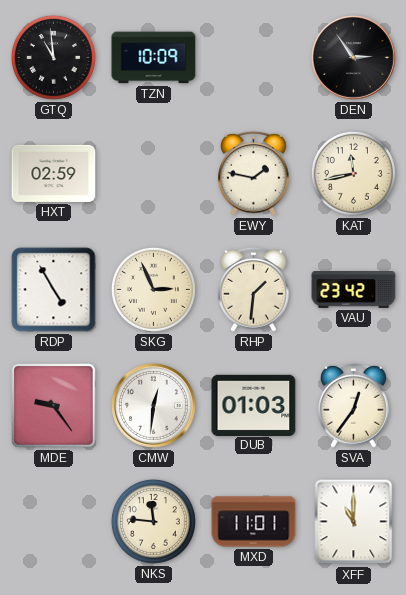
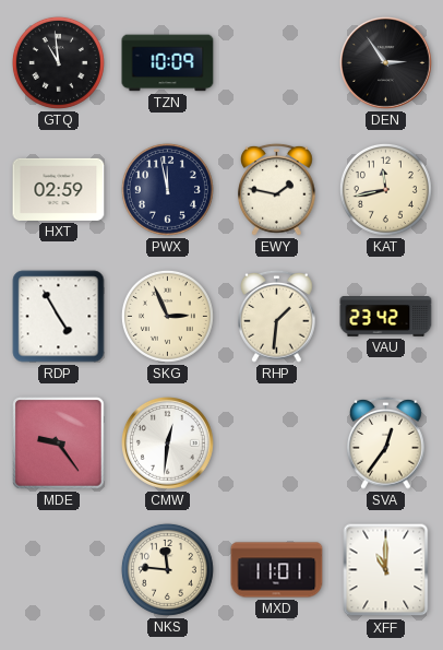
PWX: none -> 11:58
DUB: 01:03 -> none
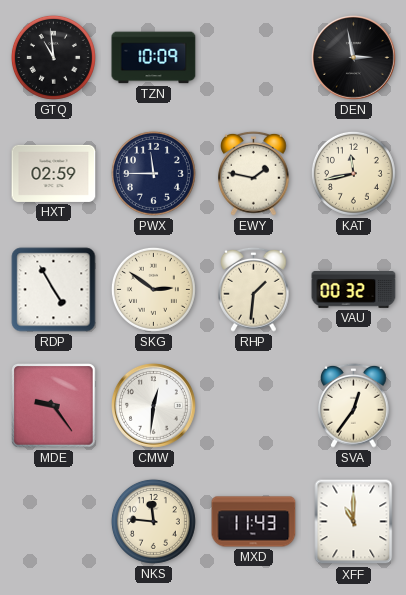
DEN: 2:54 -> 2:58
PWX: 11:58 -> 11:45
SKG: 2:56 -> 2:51
VAU: 23:42 -> 00:32
MXD: 11:01 -> 11:43
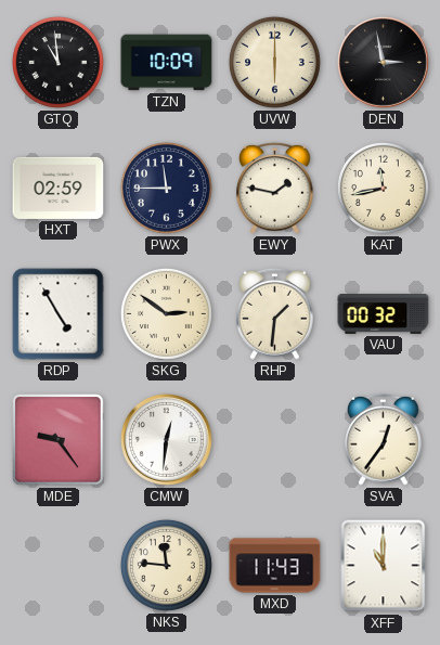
UVW: none -> 6:00
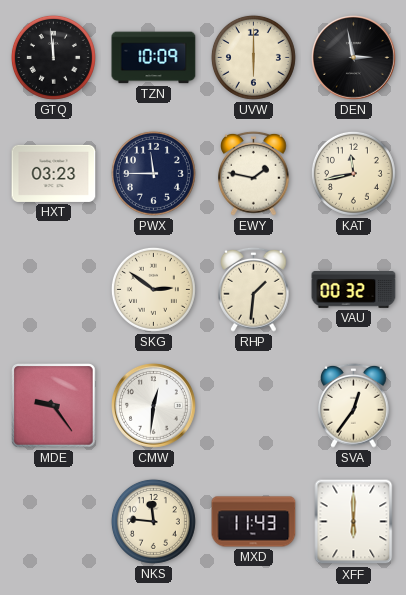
GTQ: 10:59 -> 11:59
HXT: 02:59 -> 03:23
RDP: 4:55 -> none
XFF: 11:00 -> 6:00
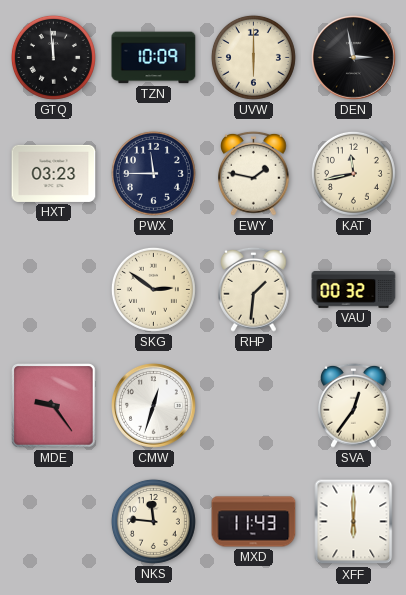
CMW: 12:31 -> 12:33
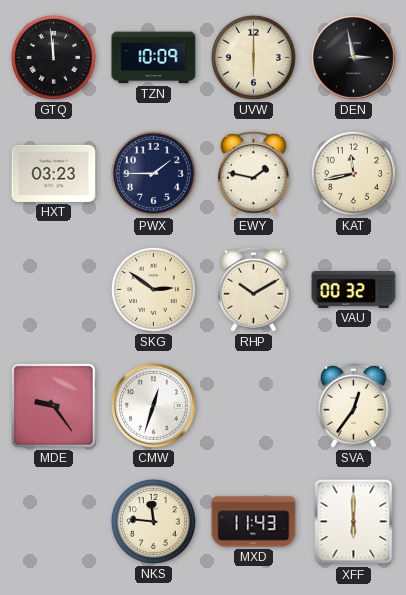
PWX: 11:45 -> 1:45
RHP: 1:31 -> 10:10
